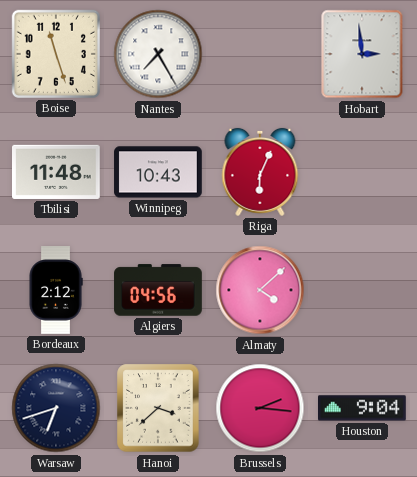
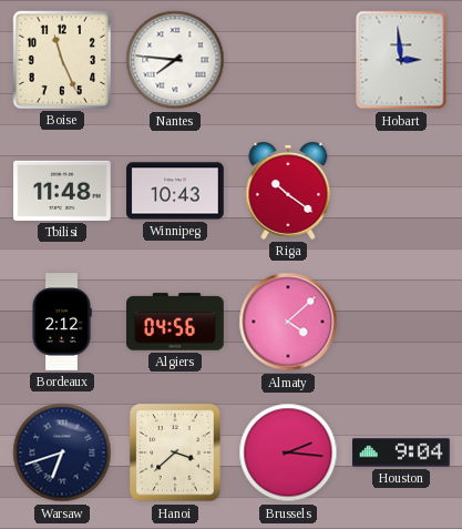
Boise: 11:27 -> 11:26
Nantes: 7:25 -> 7:46
Riga: 6:04 -> 10:21
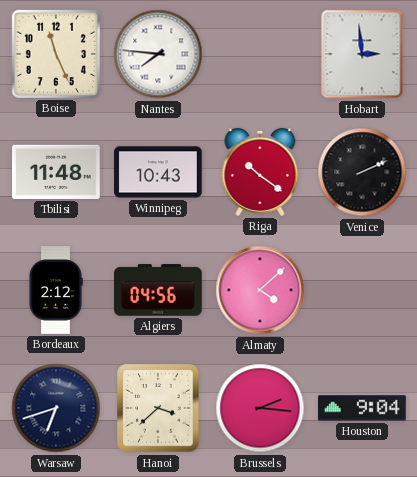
Venice: none -> 2:11
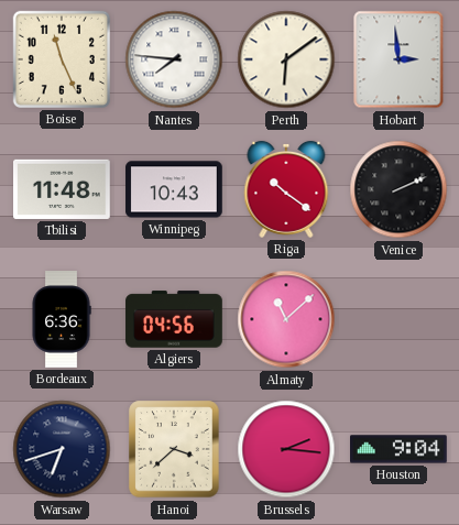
Perth: none -> 6:09
Bordeaux: 2:12 -> 6:36
Almaty: 4:08 -> 11:08
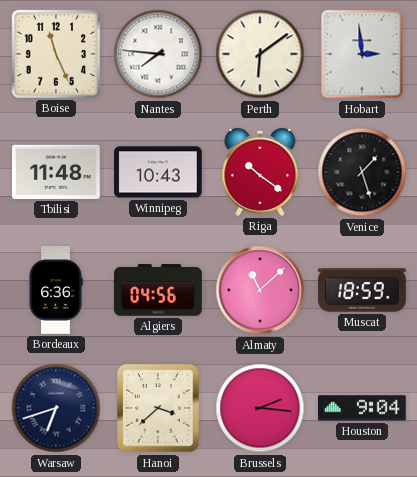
Venice: 2:11 -> 1:27
Muscat: none -> 18:59
